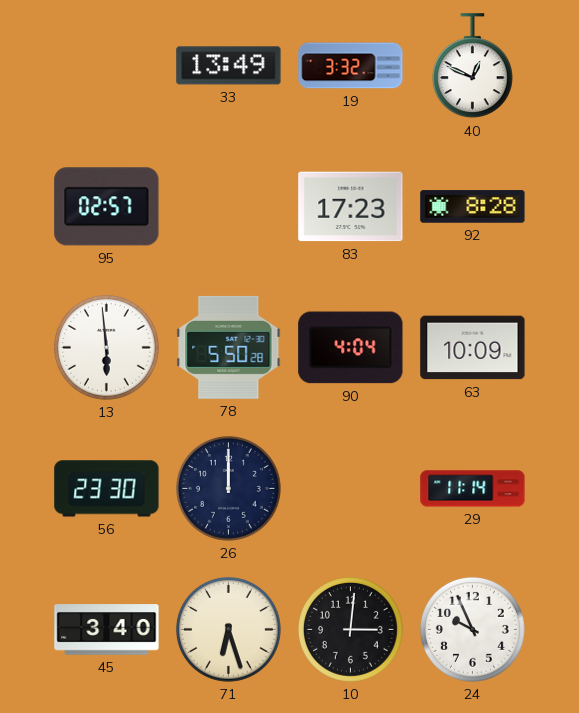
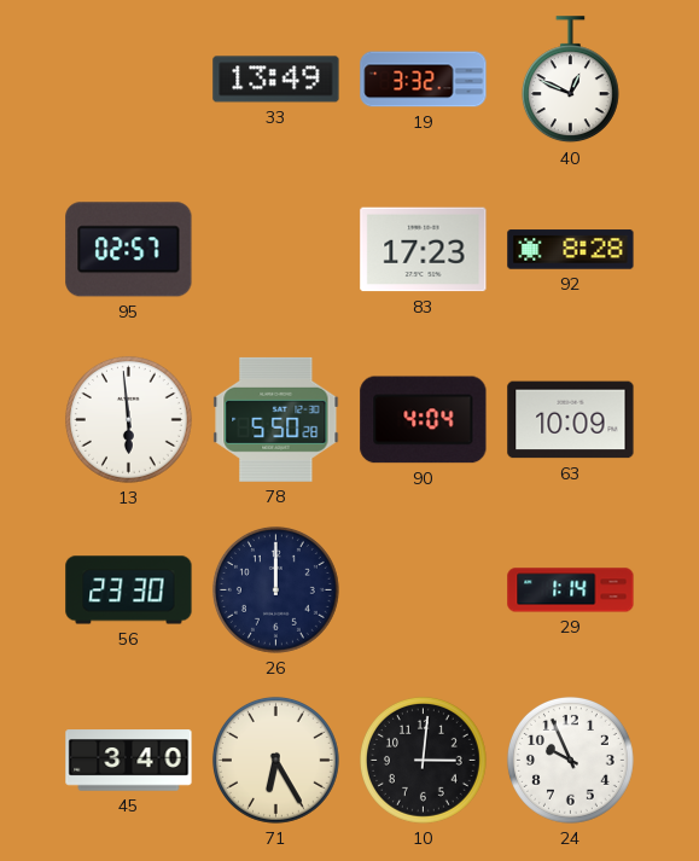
29: 11:14 -> 1:14
71: 6:27 -> 6:25
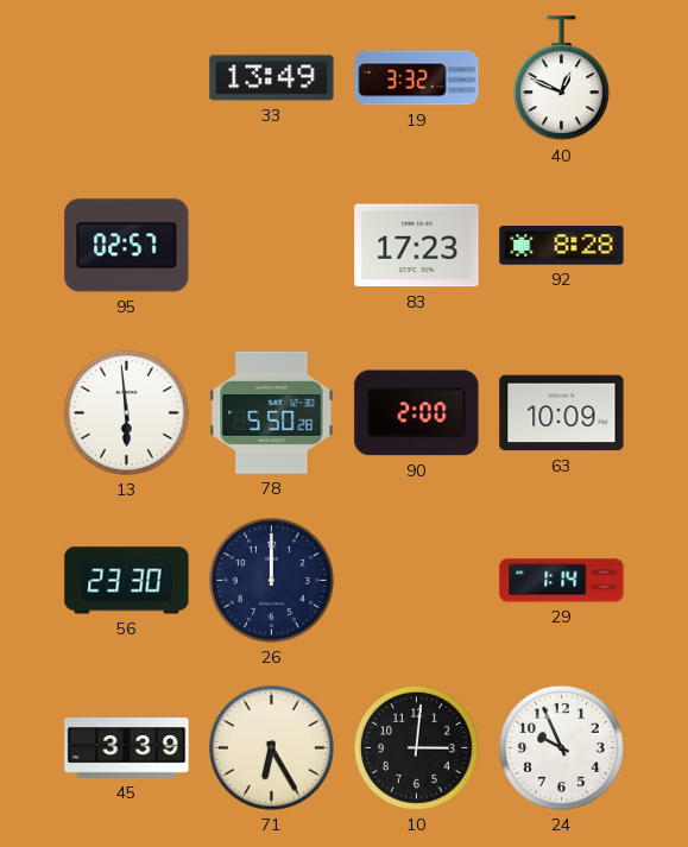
90: 4:04 -> 2:00
45: 3:40 -> 3:39
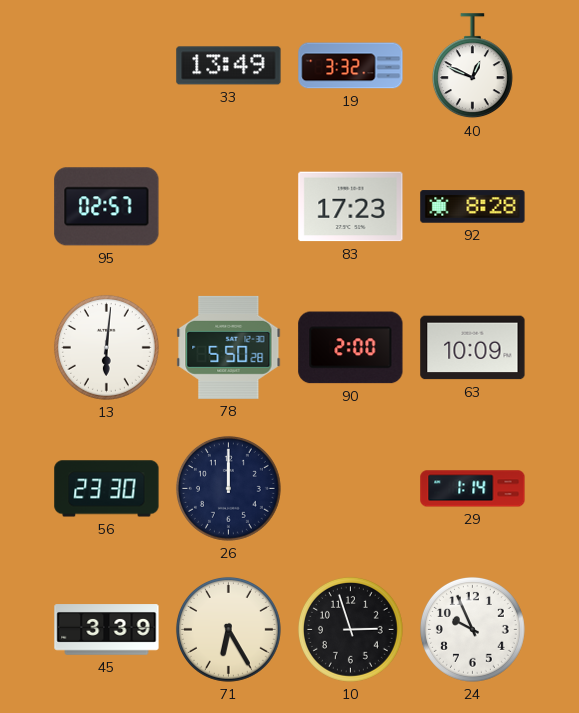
13: 5:59 -> 6:01
10: 3:01 -> 2:57
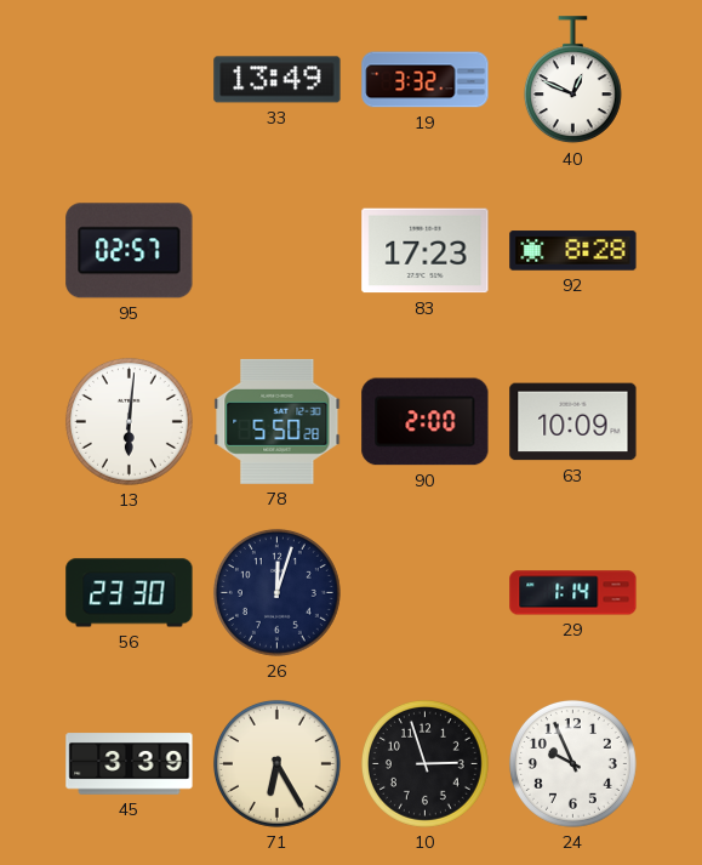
26: 12:00 -> 12:03
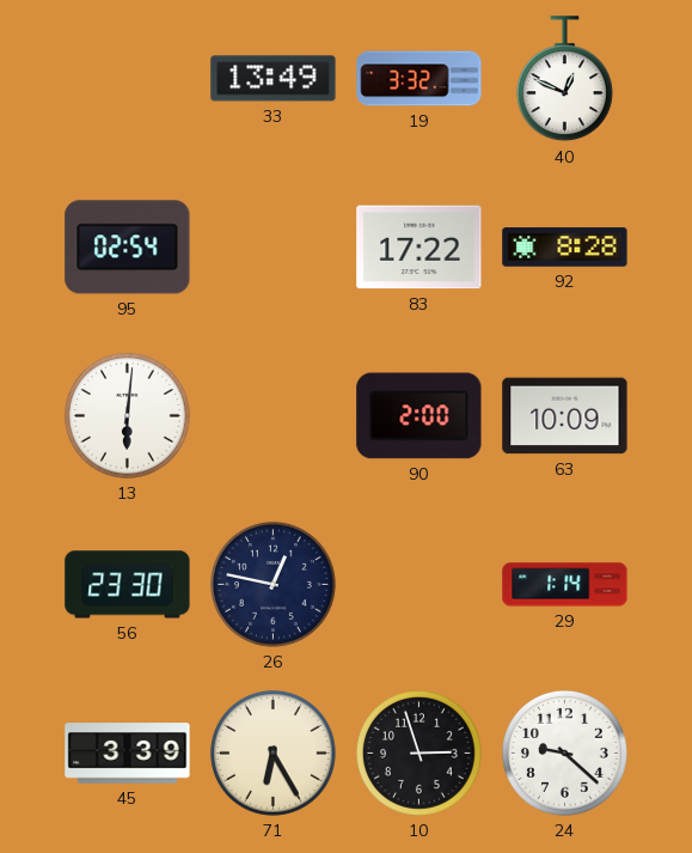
95: 02:57 -> 02:54
83: 17:23 -> 17:22
78: 5:50 -> none
26: 12:03 -> 12:47
24: 9:56 -> 9:22
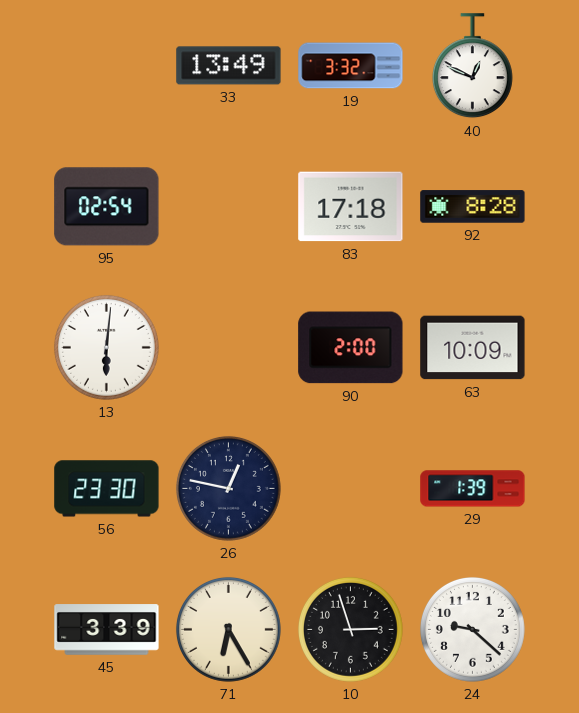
83: 17:22 -> 17:18
29: 1:14 -> 1:39
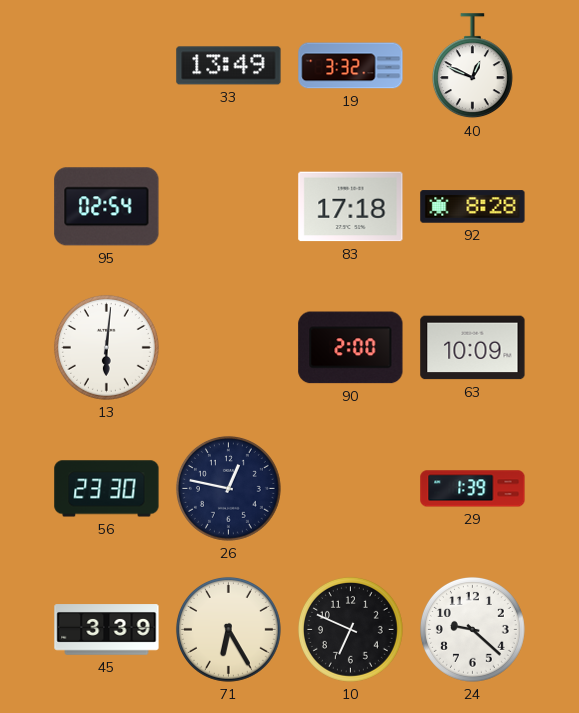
10: 2:57 -> 6:49
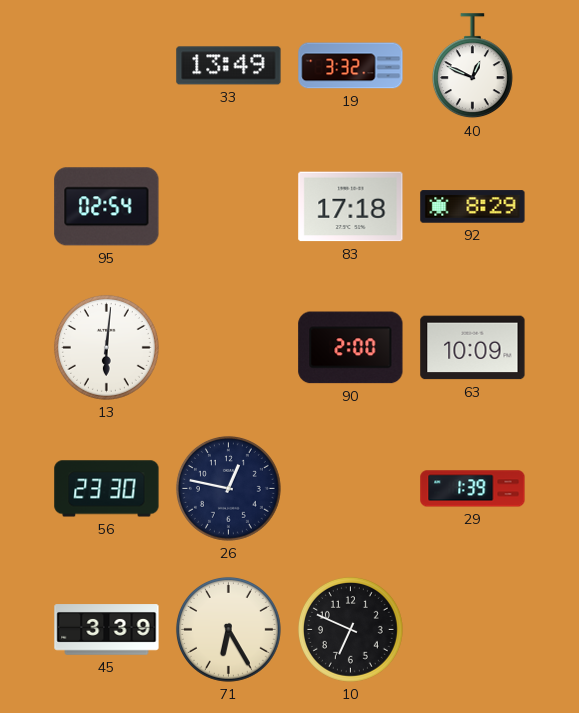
92: 8:28 -> 8:29
24: 9:22 -> none
